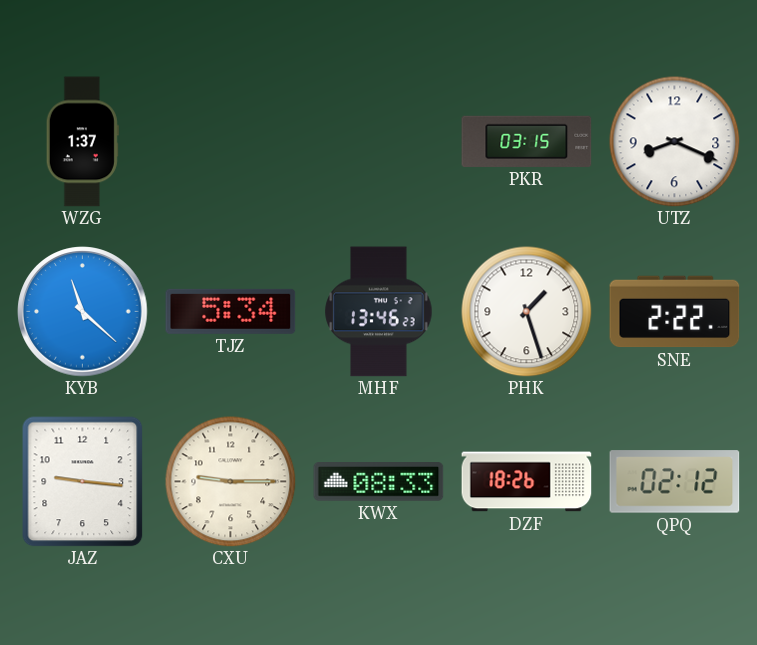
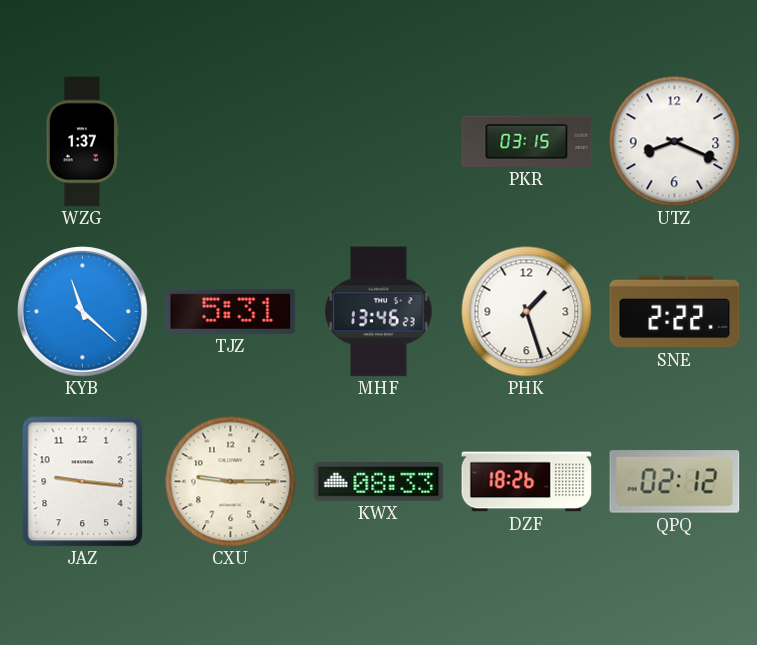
TJZ: 5:34 -> 5:31
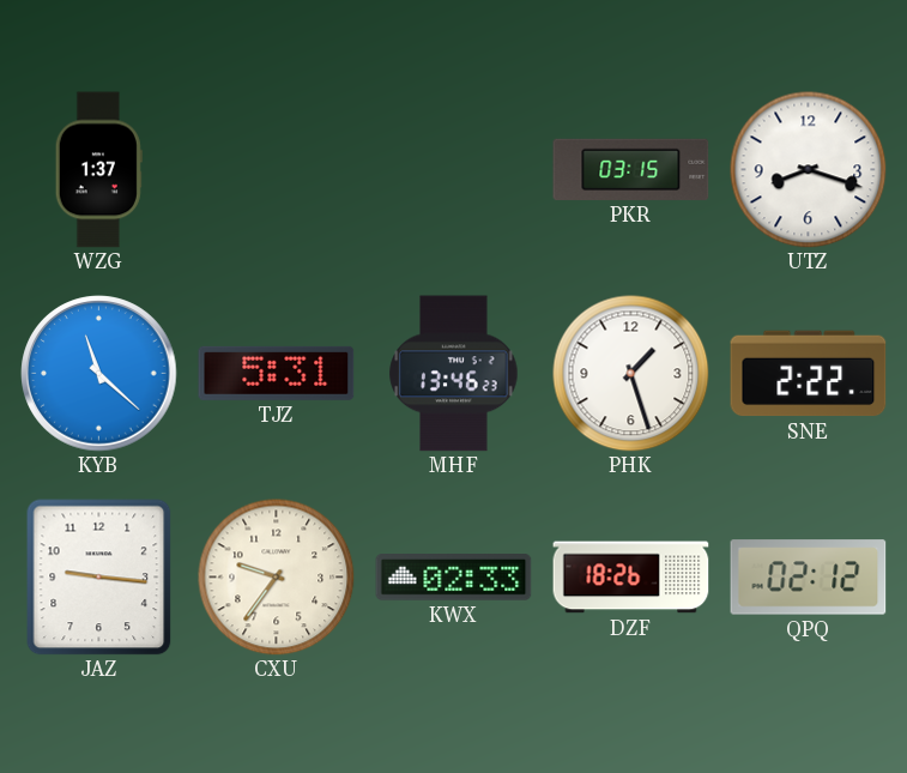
UTZ: 8:19 -> 8:18
CXU: 9:15 -> 9:36
KWX: 08:33 -> 02:33
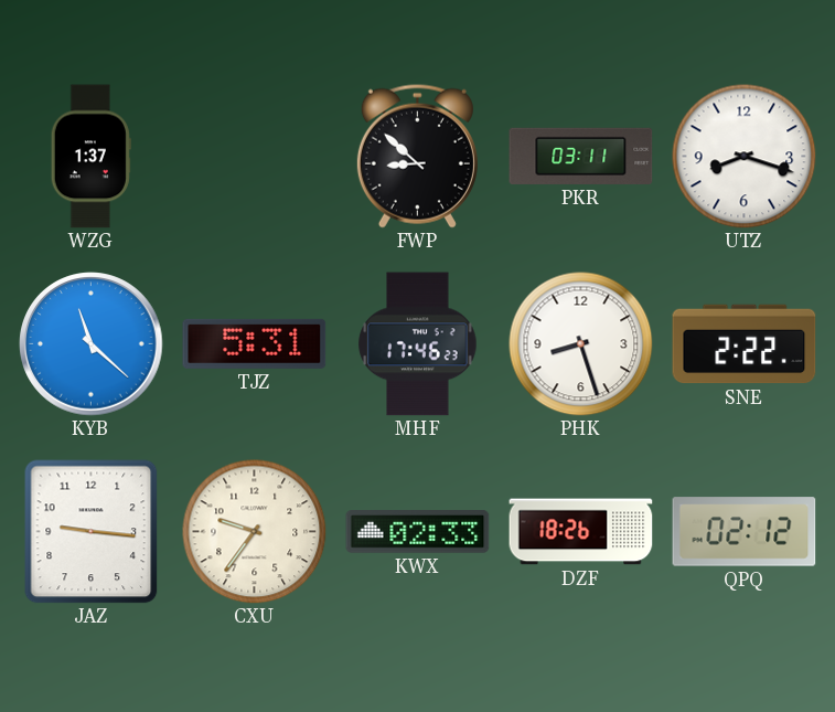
FWP: none -> 8:52
PKR: 03:15 -> 03:11
MHF: 13:46 -> 17:46
PHK: 1:27 -> 8:27
